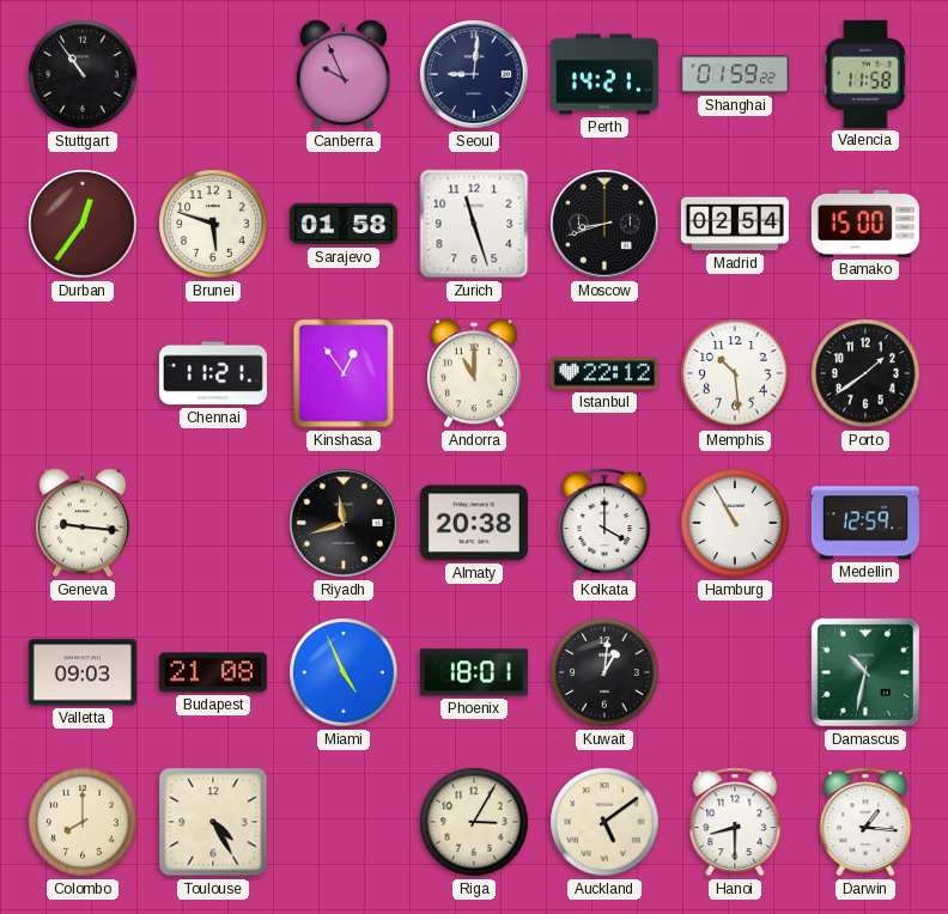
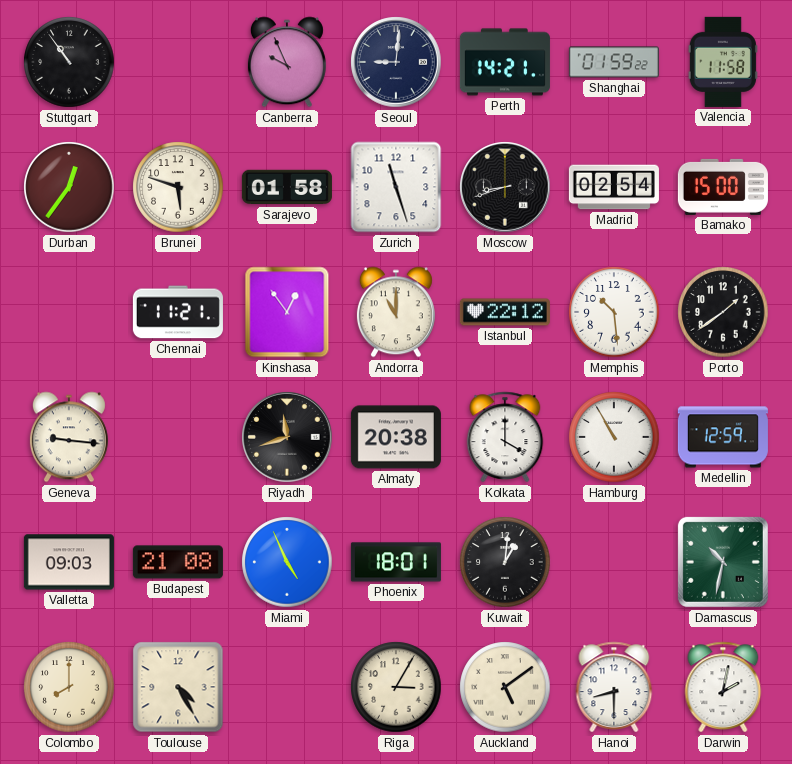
Darwin: 1:16 -> 2:02
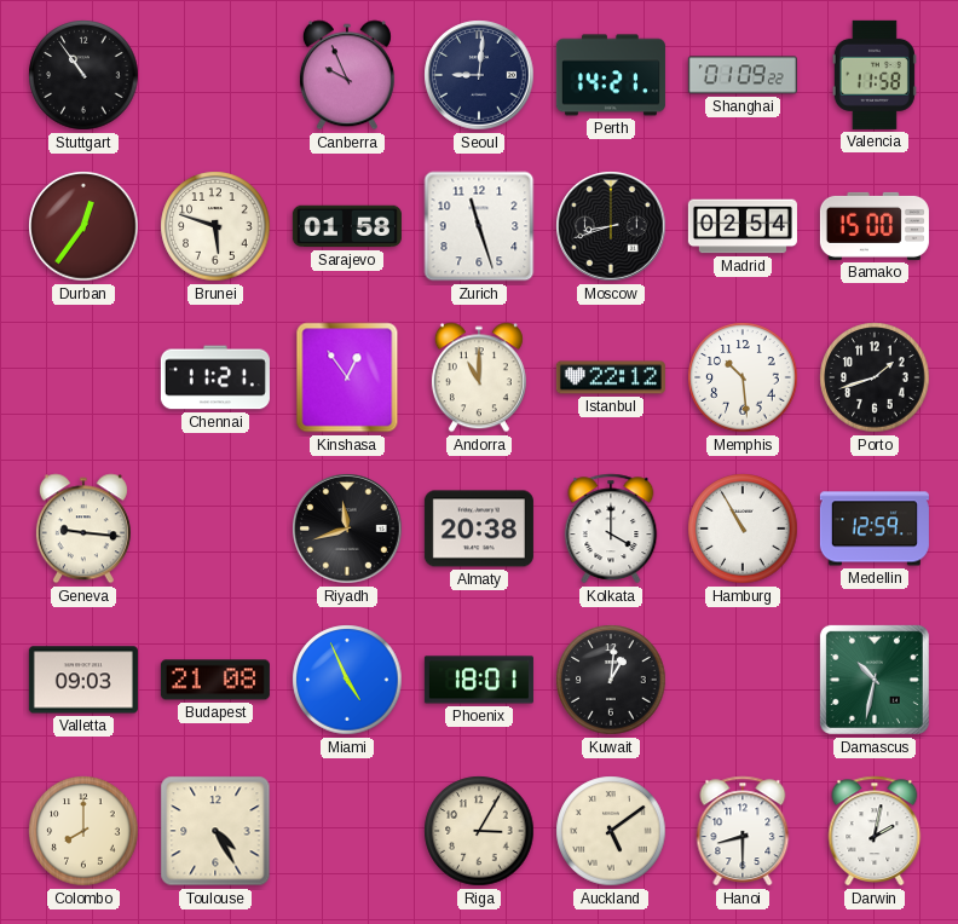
Shanghai: 01:59 -> 01:09
Porto: 1:39 -> 1:42
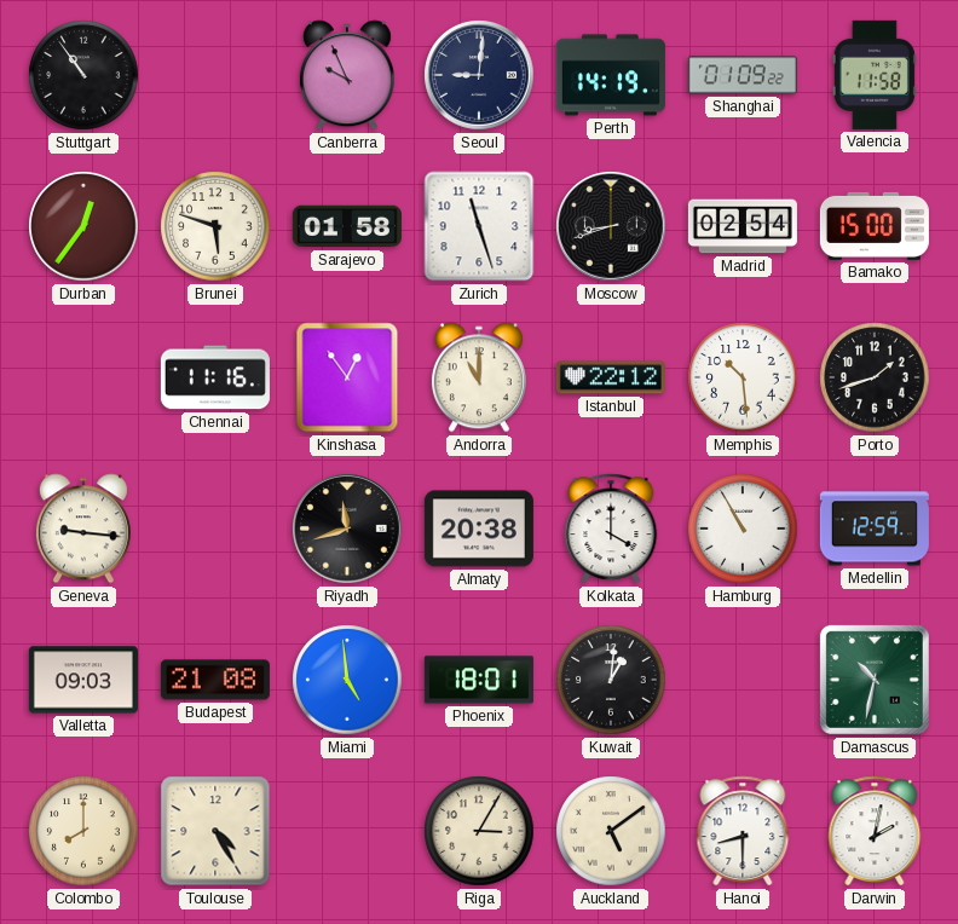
Perth: 14:21 -> 14:19
Chennai: 11:21 -> 11:16
Miami: 4:56 -> 4:59
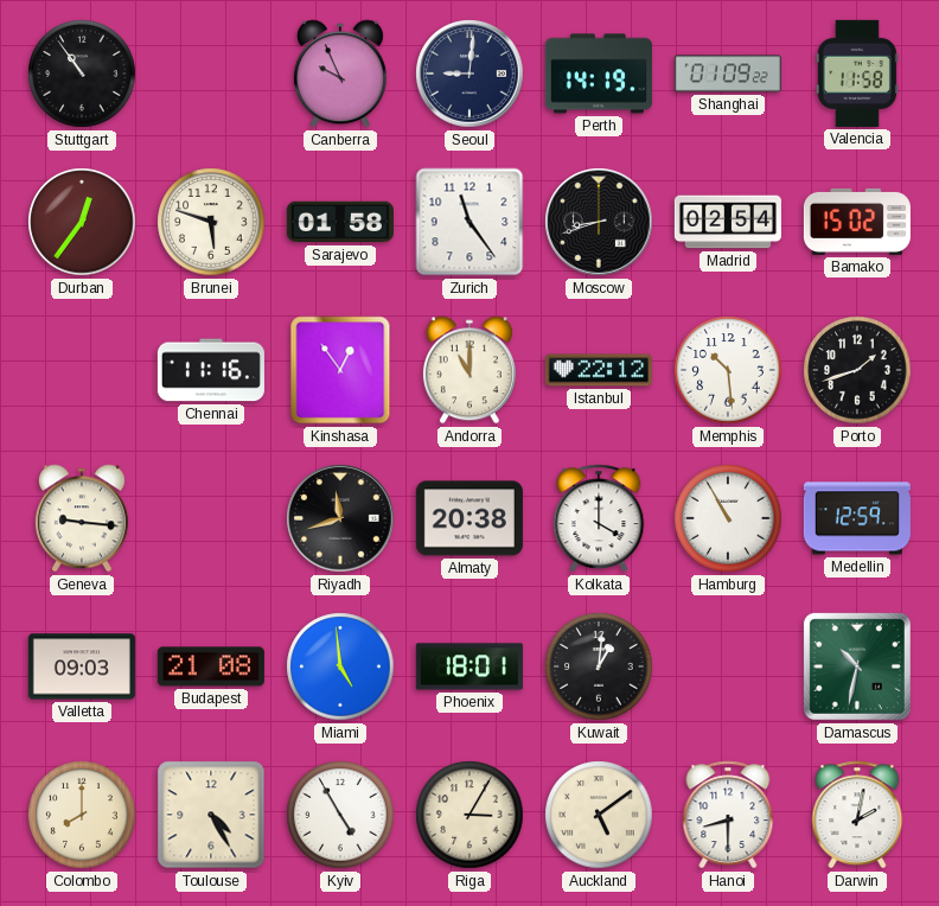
Zurich: 11:27 -> 11:24
Bamako: 15:00 -> 15:02
Kyiv: none -> 4:55
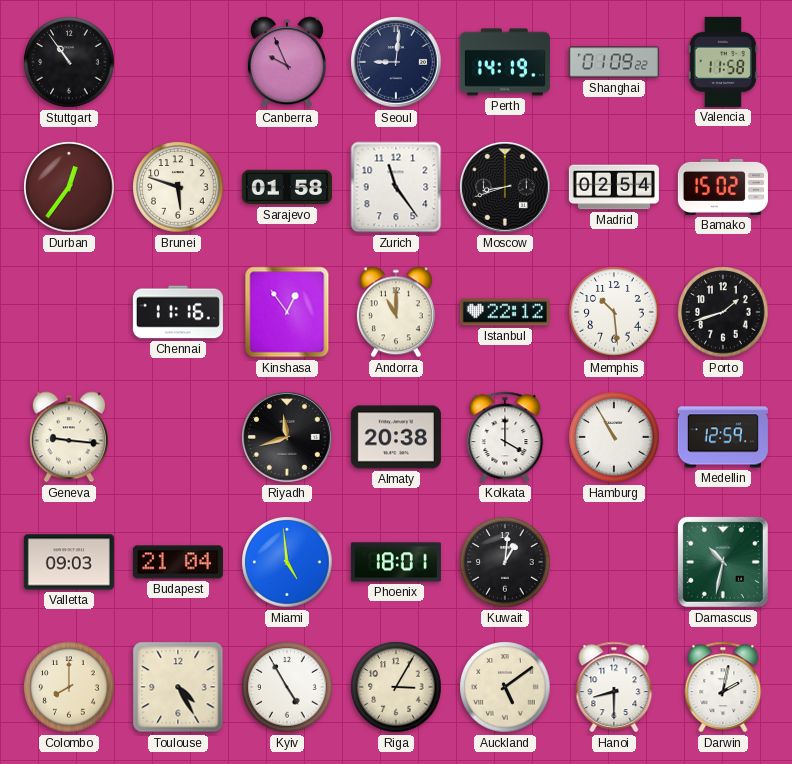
Budapest: 21:08 -> 21:04
